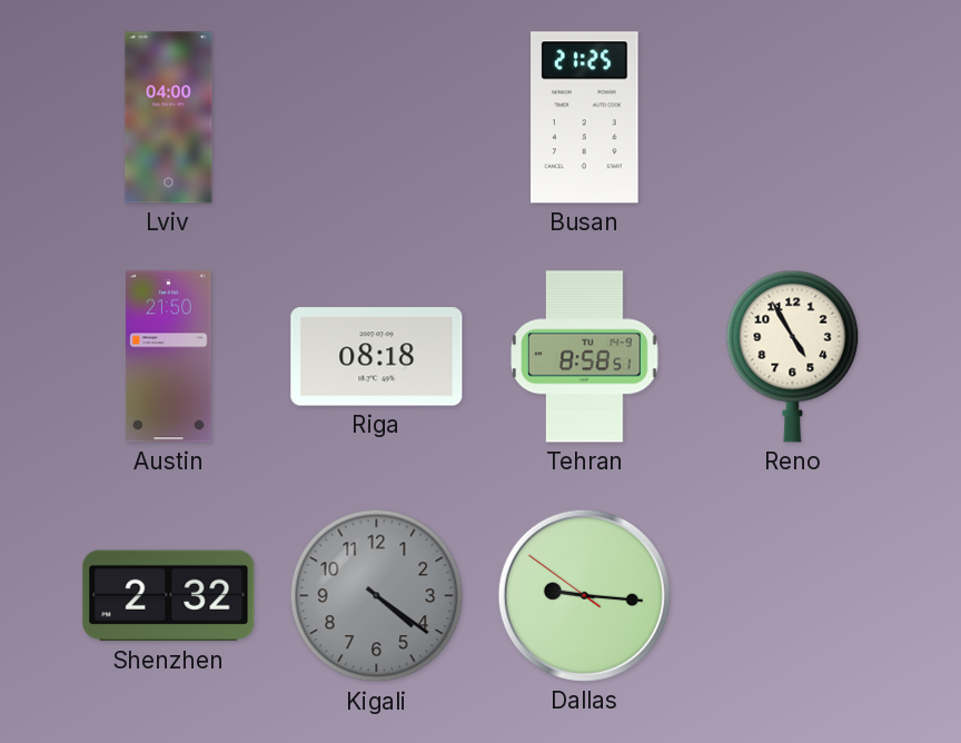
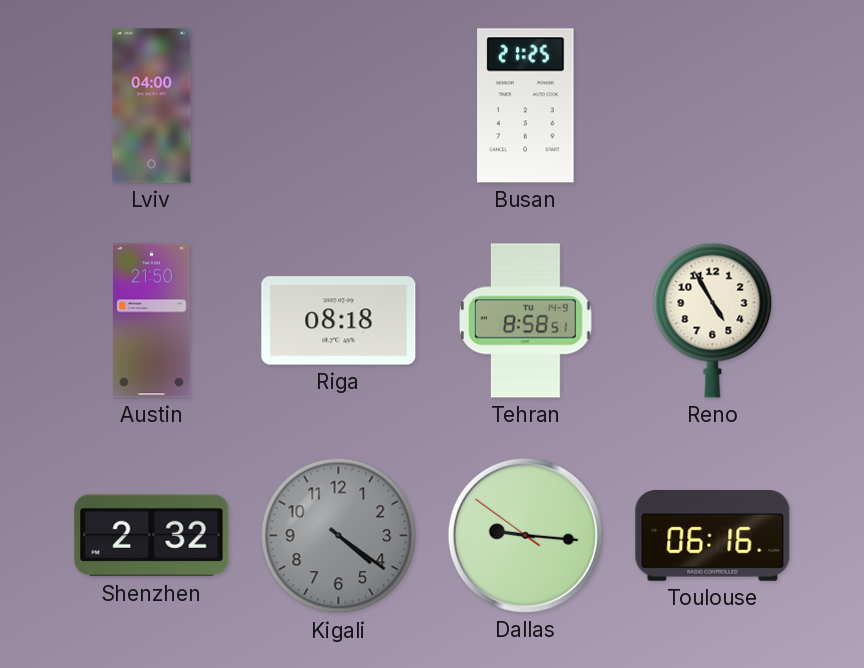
Toulouse: none -> 06:16
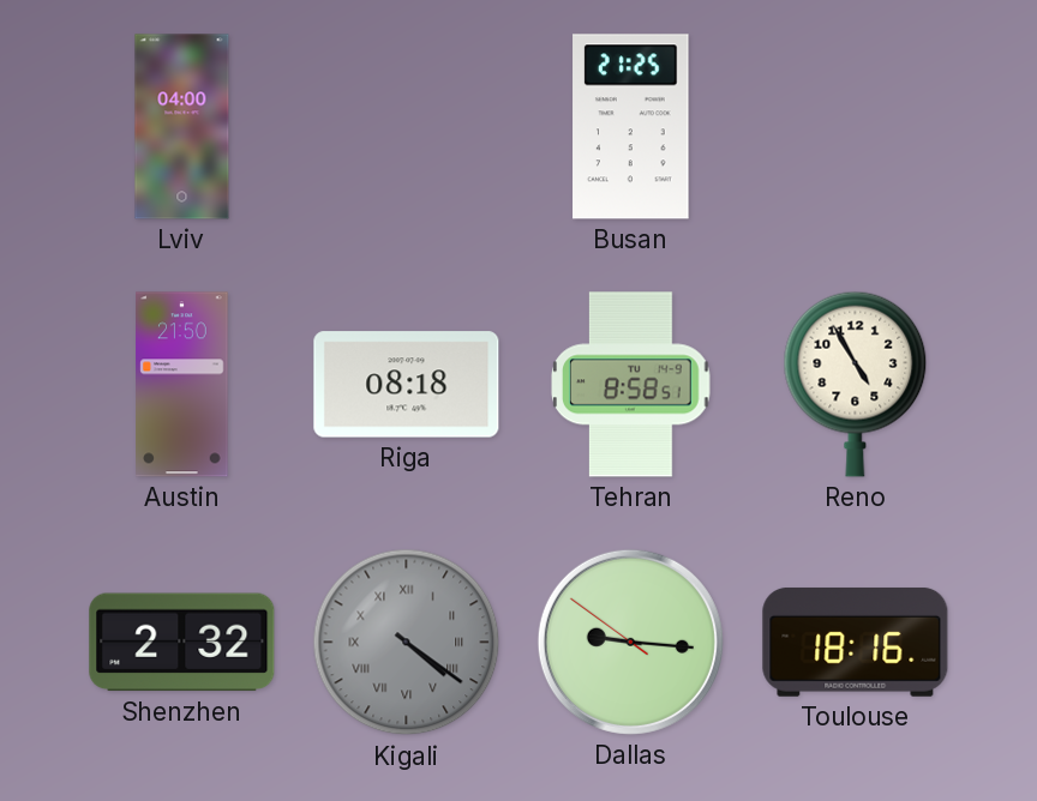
Kigali numerals: Arabic -> Roman
Toulouse: 06:16 -> 18:16
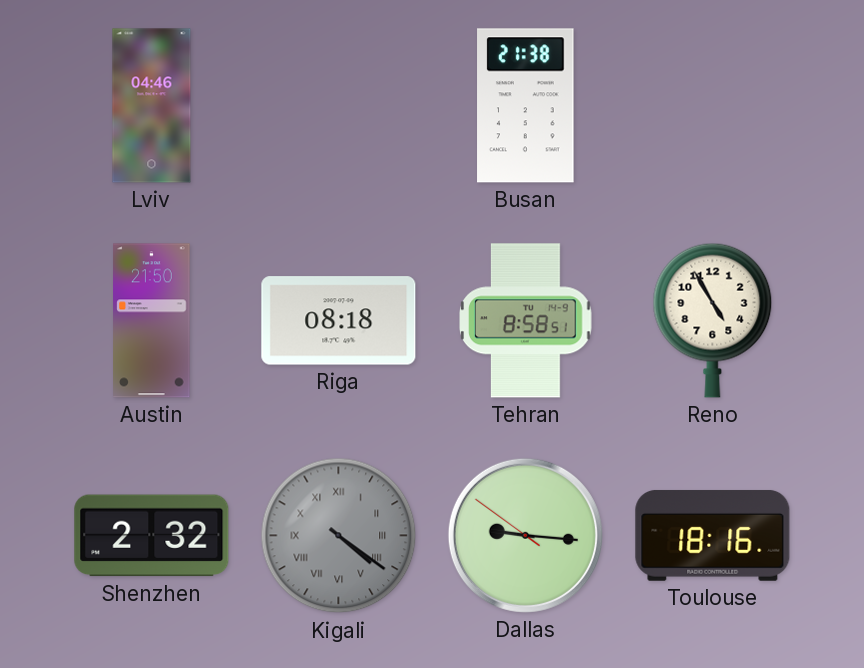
Lviv: 04:00 -> 04:46
Busan: 21:25 -> 21:38
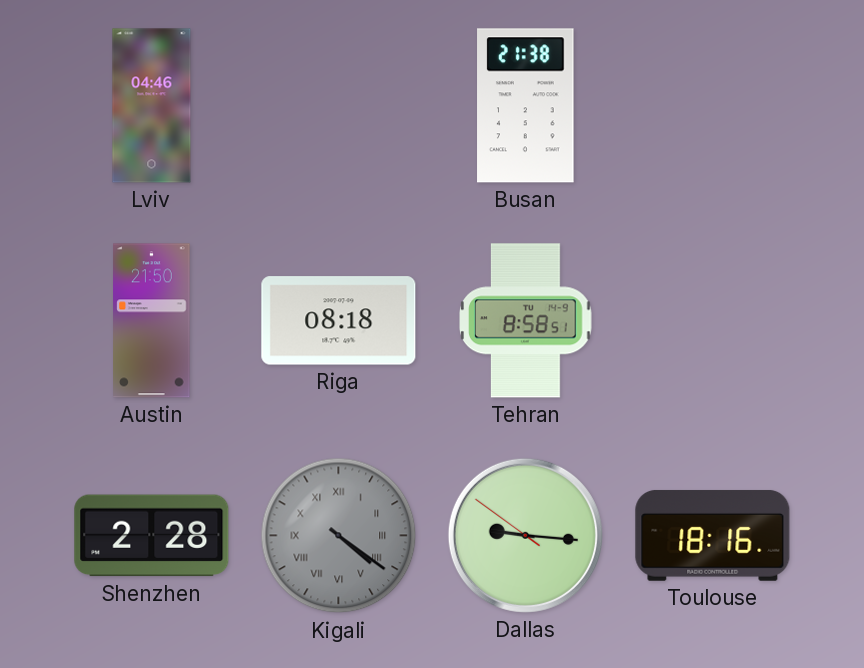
Reno: 4:55 -> none
Shenzhen: 2:32 -> 2:28
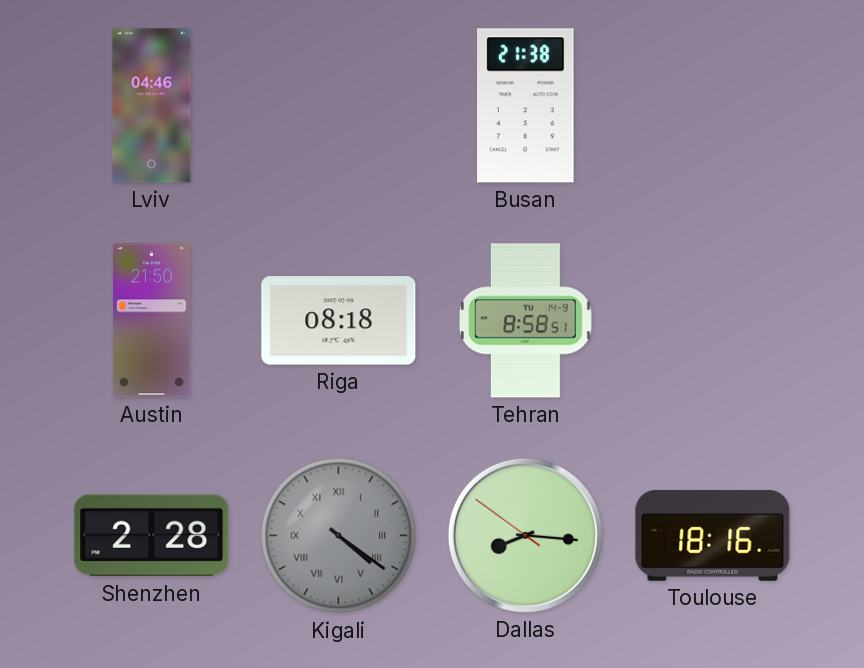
Dallas: 9:15 -> 8:15
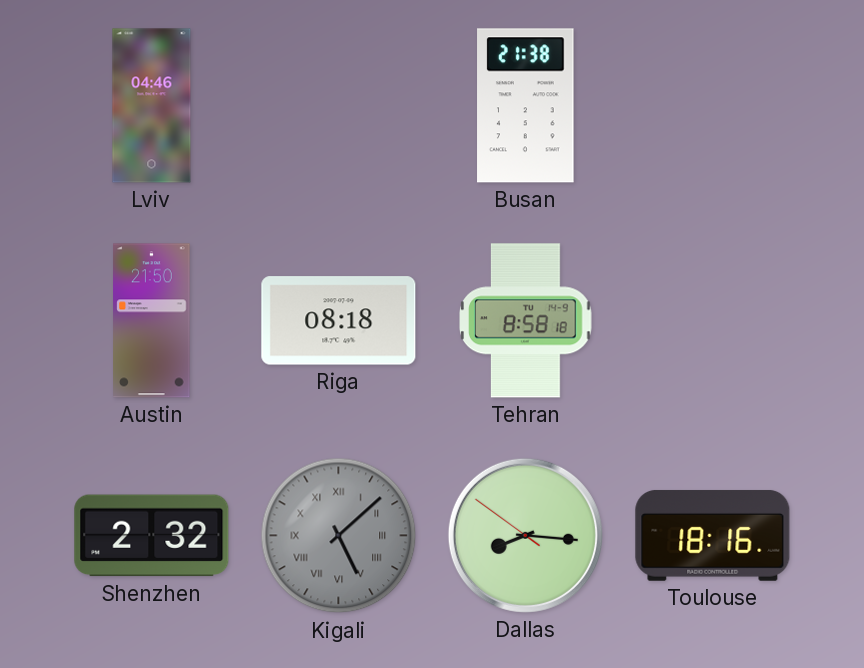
Tehran: 8:58:51 -> 8:58:18
Shenzhen: 2:28 -> 2:32
Kigali: 4:21 -> 5:08
